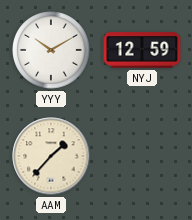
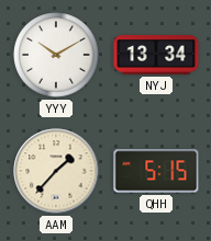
NYJ: 12:59 -> 13:34
QHH: none -> 5:15
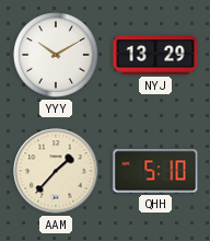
NYJ: 13:34 -> 13:29
QHH: 5:15 -> 5:10
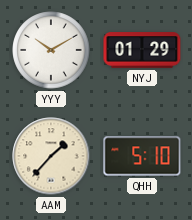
NYJ: 13:29 -> 01:29
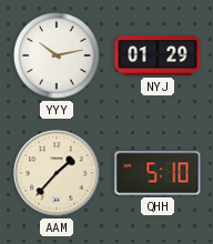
YYY: 10:10 -> 10:13
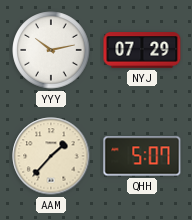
NYJ: 01:29 -> 07:29
QHH: 5:10 -> 5:07
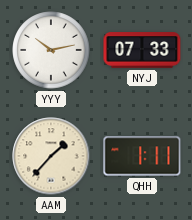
NYJ: 07:29 -> 07:33
QHH: 5:07 -> 1:11
